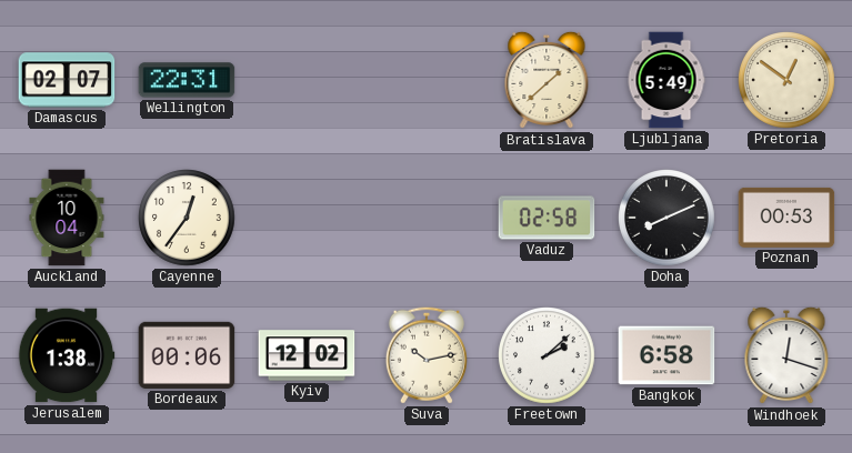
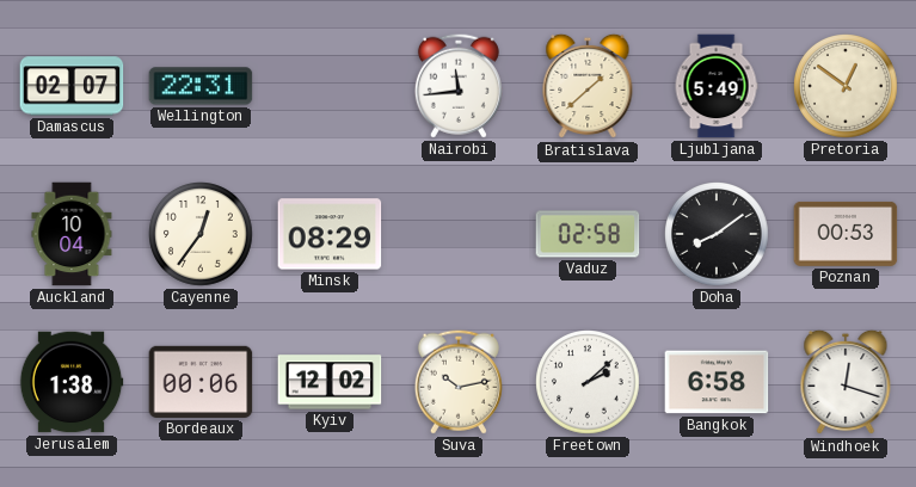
Nairobi: none -> 11:44
Minsk: none -> 08:29
Doha: 8:11 -> 8:09
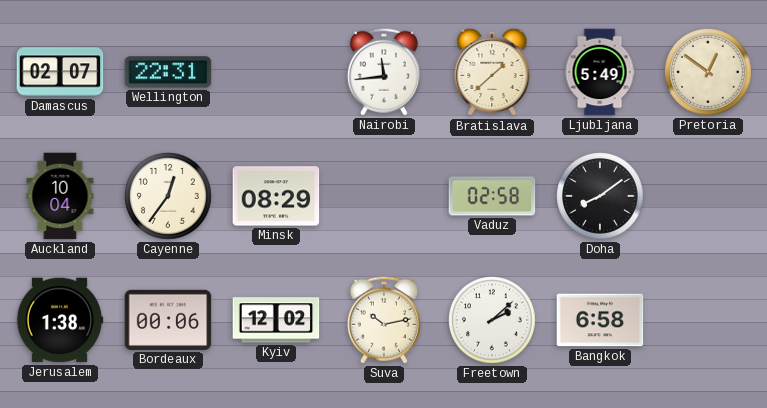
Poznan: 00:53 -> none
Windhoek: 12:18 -> none
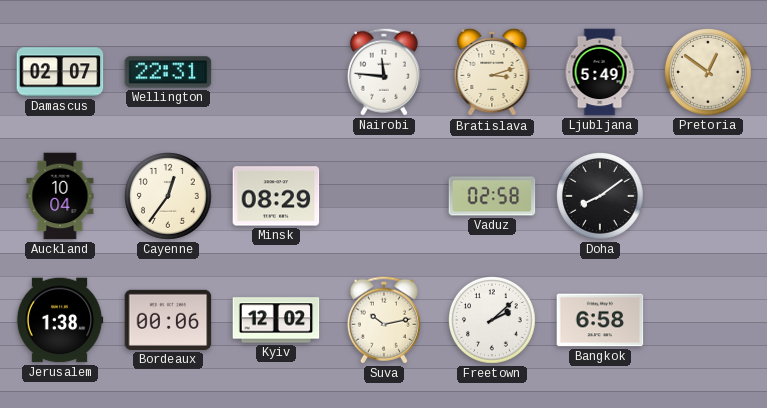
Nairobi: 11:44 -> 11:46
Bratislava: 1:38 -> 3:12
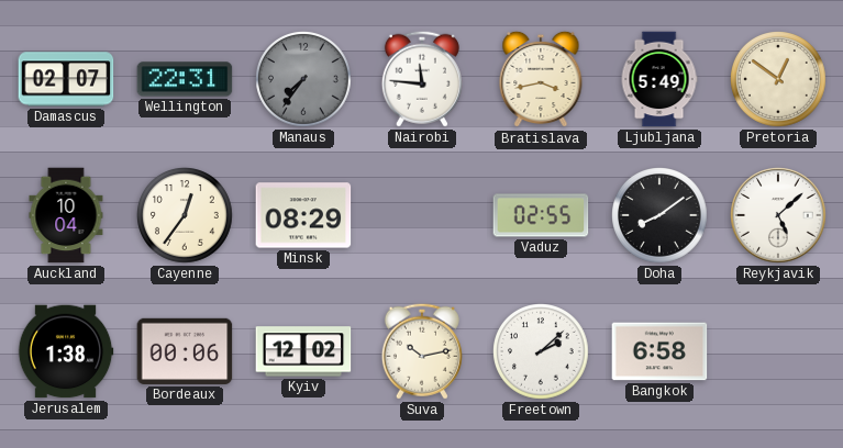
Manaus: none -> 7:36
Bratislava: 3:12 -> 3:43
Vaduz: 02:58 -> 02:55
Reykjavik: none -> 5:08
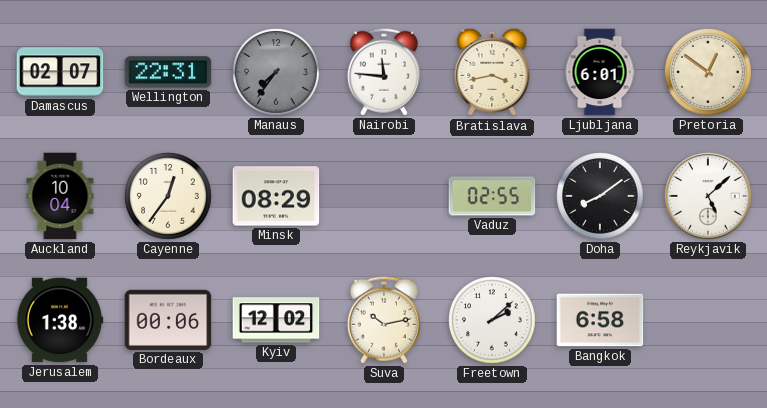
Ljubljana: 5:49 -> 6:01
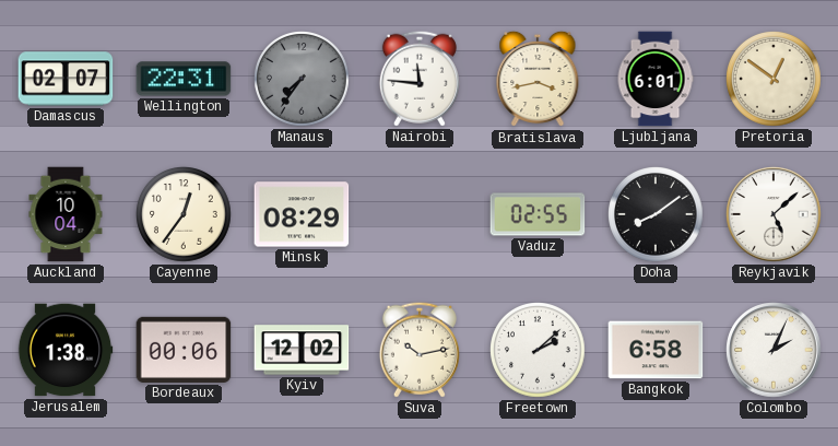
Colombo: none -> 2:04
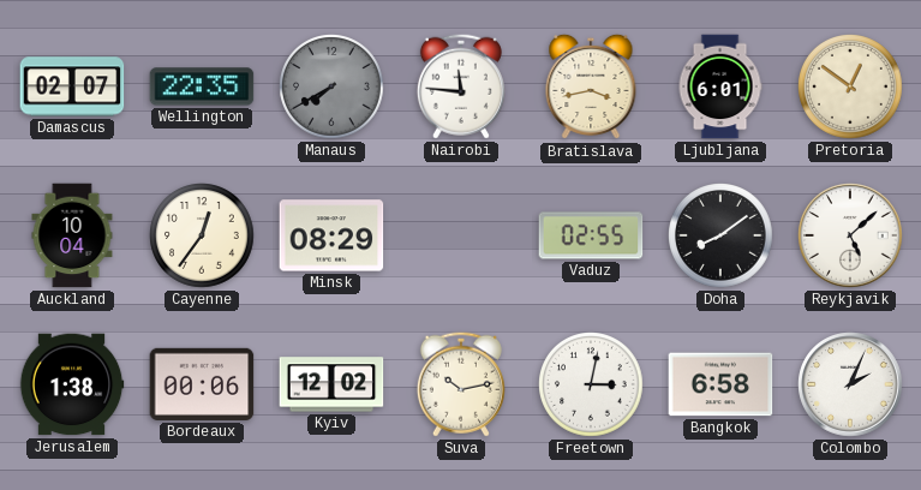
Wellington: 22:31 -> 22:35
Manaus: 7:36 -> 7:40
Freetown: 2:08 -> 3:02
